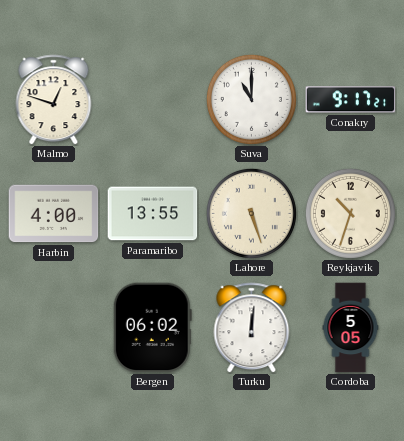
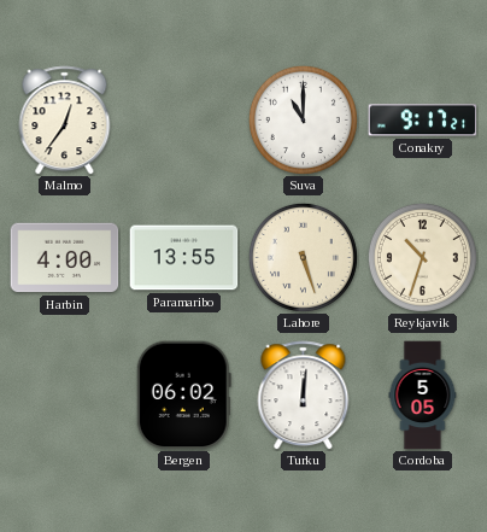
Malmo: 12:48 -> 12:36
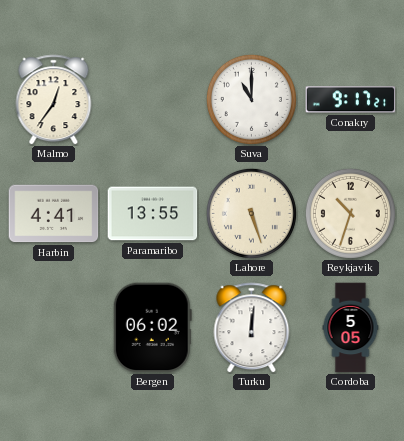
Harbin: 4:00 -> 4:41
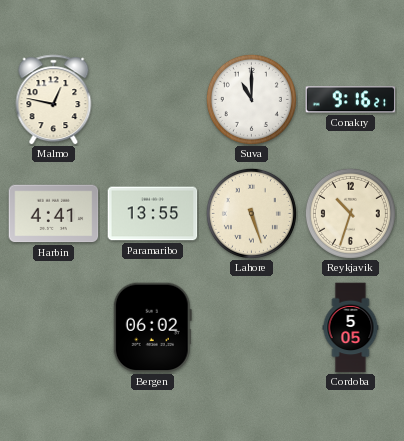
Malmo: 12:36 -> 12:47
Conakry: 9:17 -> 9:16
Turku: 12:01 -> none
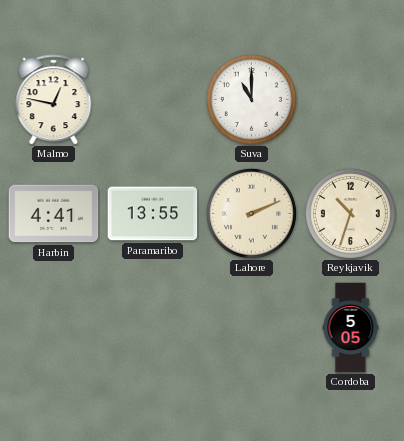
Conakry: 9:16 -> none
Lahore: 5:27 -> 2:11
Bergen: 06:02 -> none
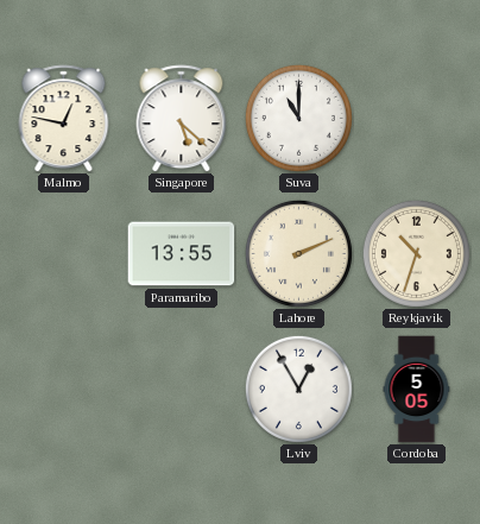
Singapore: none -> 5:22
Harbin: 4:41 -> none
Lviv: none -> 12:55
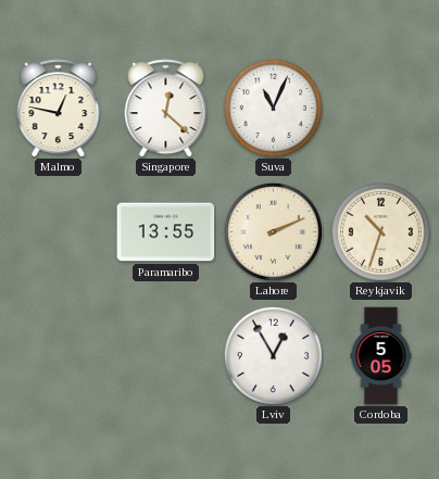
Singapore: 5:22 -> 12:22
Suva: 11:00 -> 11:04
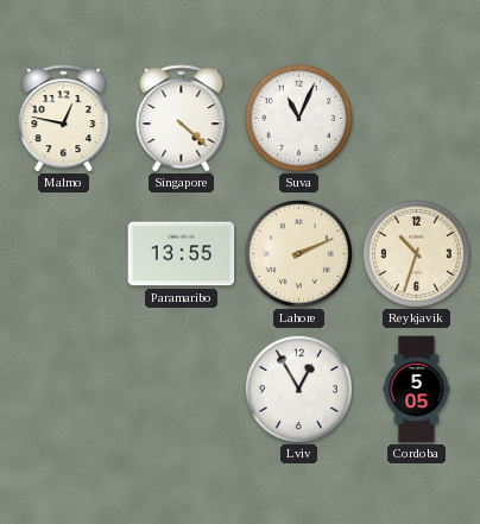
Singapore: 12:22 -> 4:22
